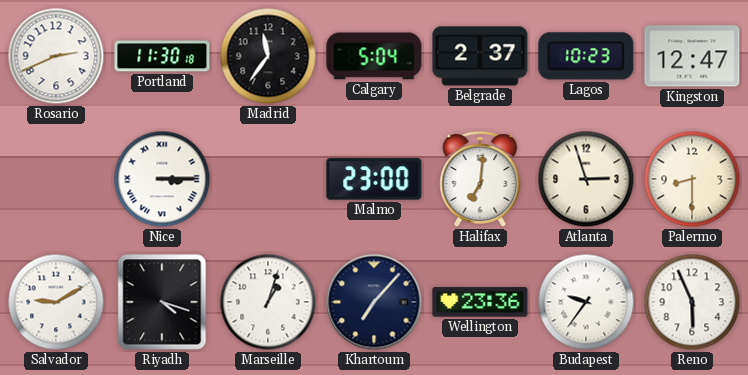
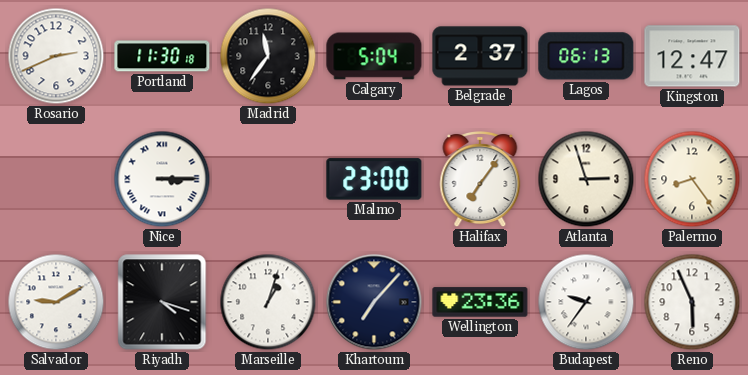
Lagos: 10:23 -> 06:13
Halifax: 7:01 -> 7:06
Palermo: 8:30 -> 8:24
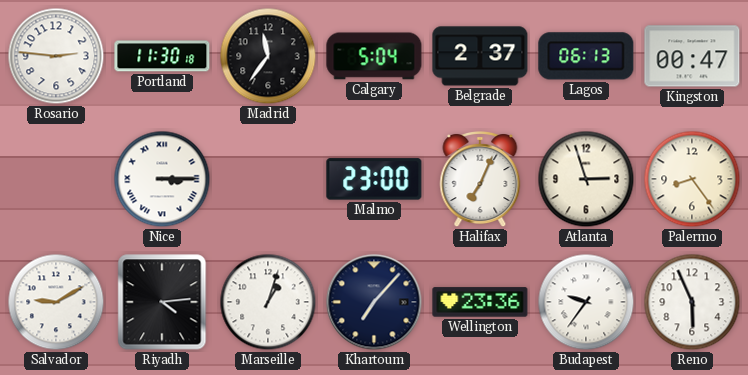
Rosario: 2:41 -> 2:46
Kingston: 12:47 -> 00:47
Halifax: 7:06 -> 7:04
Riyadh: 4:18 -> 4:14
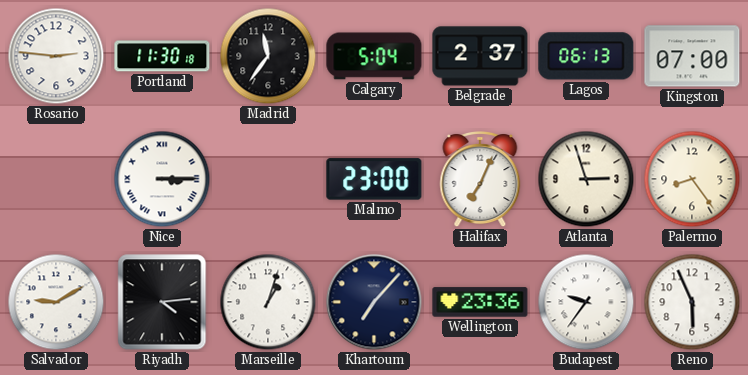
Kingston: 00:47 -> 07:00
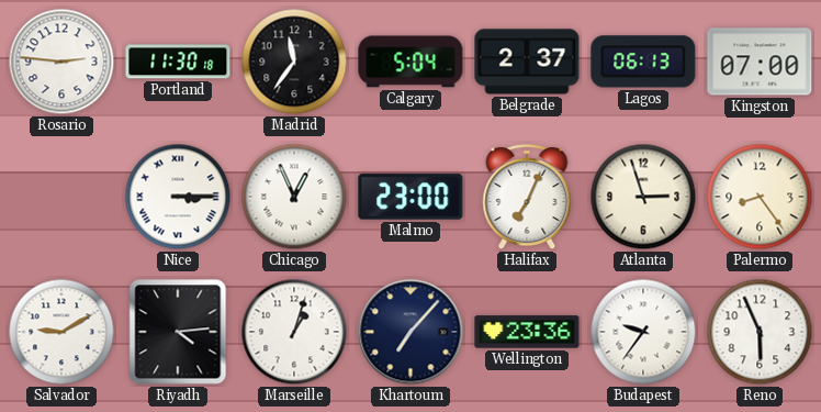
Chicago: none -> 12:56
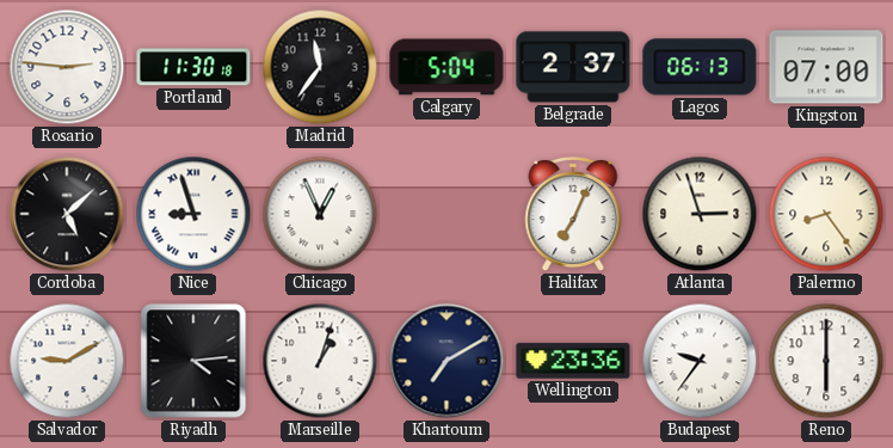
Cordoba: none -> 5:08
Nice: 3:15 -> 8:57
Malmo: 23:00 -> none
Khartoum: 7:07 -> 7:10
Reno: 5:56 -> 6:00
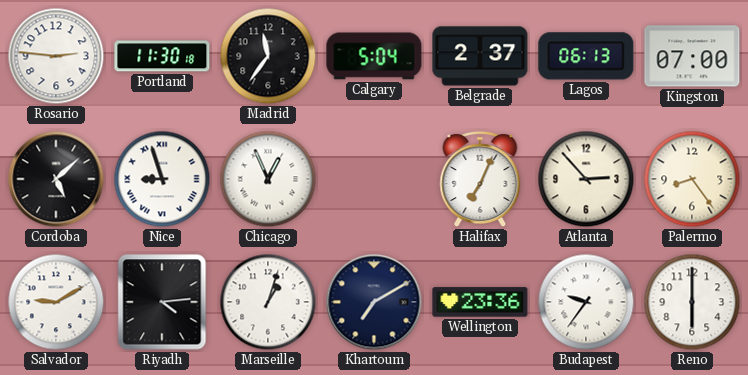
Atlanta: 2:57 -> 2:53
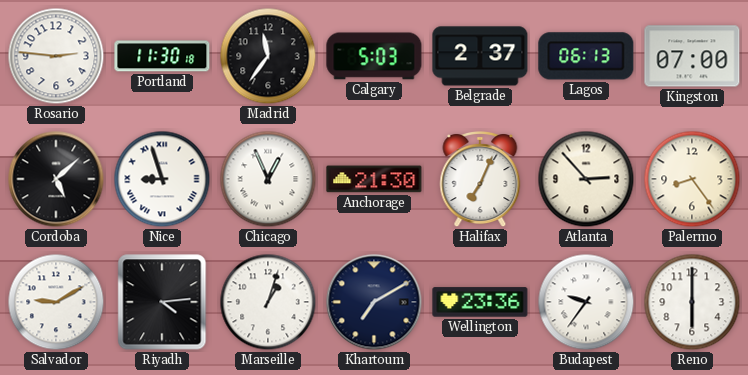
Calgary: 5:04 -> 5:03
Anchorage: none -> 21:30
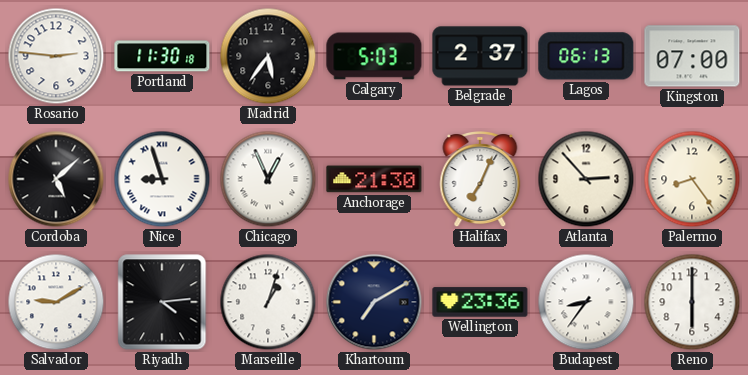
Madrid: 11:36 -> 5:36
Budapest: 9:36 -> 8:36
